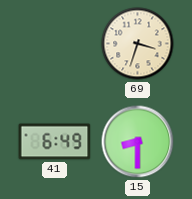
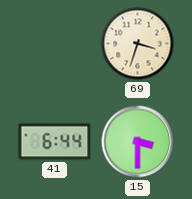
41: 6:49 -> 6:44
15: 8:30 -> 3:30
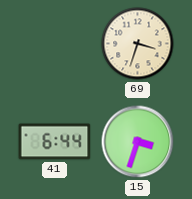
15: 3:30 -> 3:33
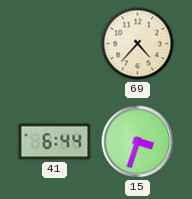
69: 3:33 -> 4:37
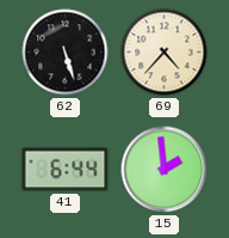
62: none -> 5:27
15: 3:33 -> 1:59
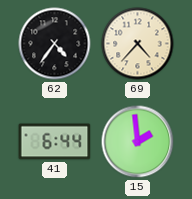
62: 5:27 -> 4:36
